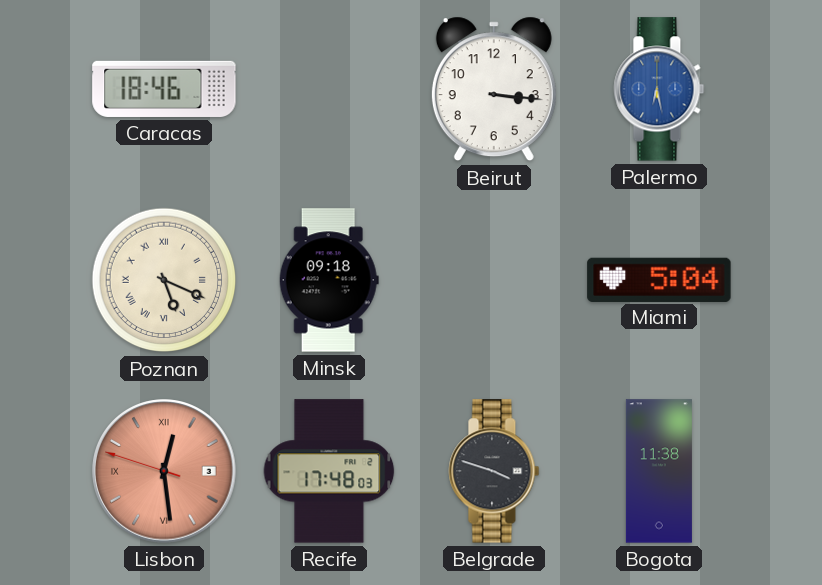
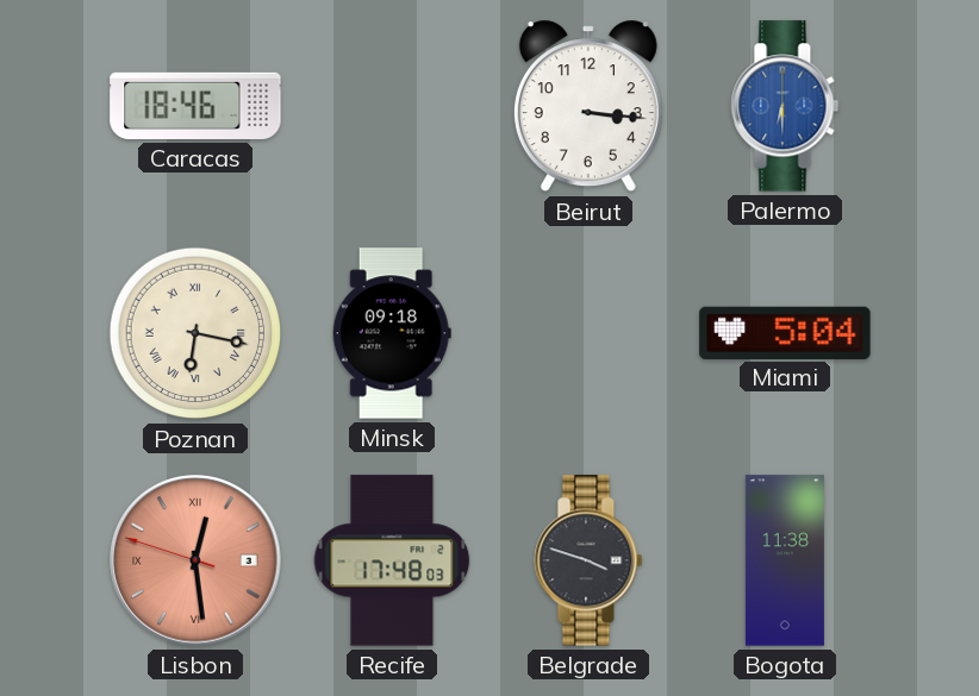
Palermo: 6:28 -> 6:30
Poznan: 5:19 -> 6:17
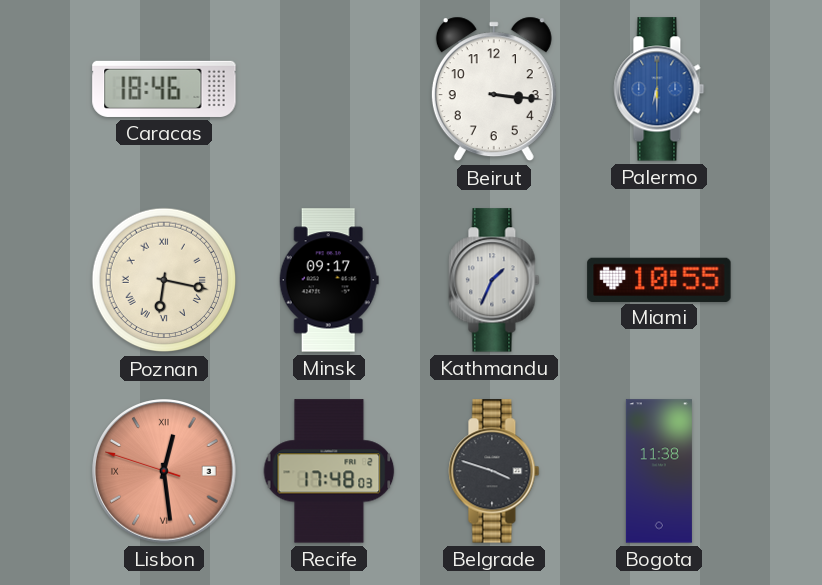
Minsk: 09:18 -> 09:17
Kathmandu: none -> 1:34
Miami: 5:04 -> 10:55
